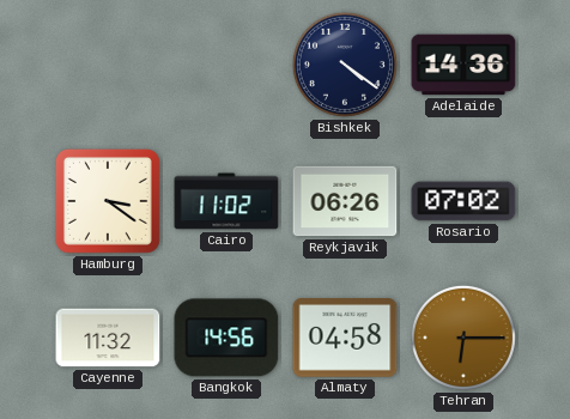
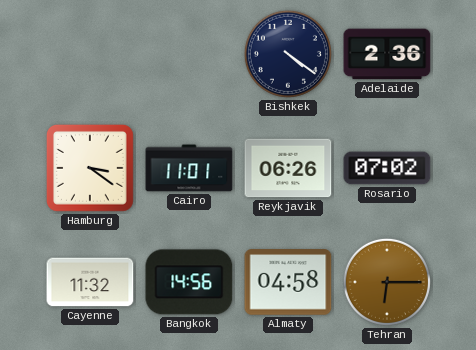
Adelaide: 14:36 -> 2:36
Cairo: 11:02 -> 11:01
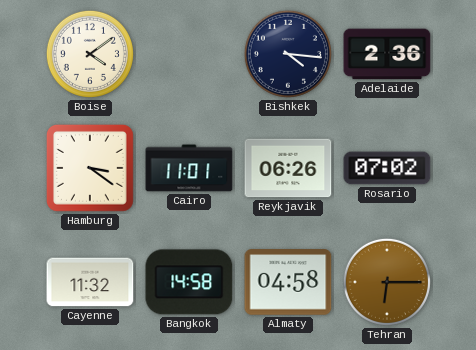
Boise: none -> 4:09
Bishkek: 4:21 -> 4:16
Bangkok: 14:56 -> 14:58
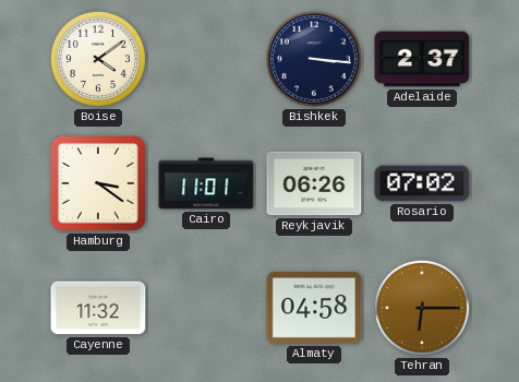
Bishkek: 4:16 -> 3:16
Adelaide: 2:36 -> 2:37
Bangkok: 14:58 -> none
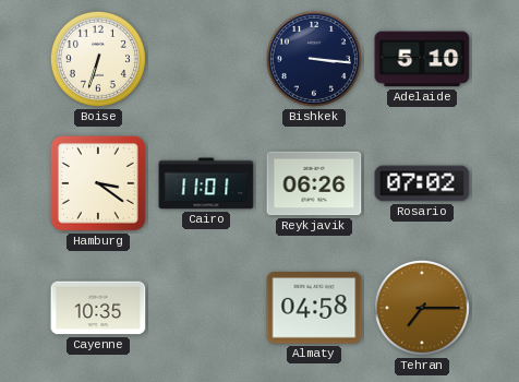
Boise: 4:09 -> 6:33
Adelaide: 2:37 -> 5:10
Cayenne: 11:32 -> 10:35
Tehran: 6:15 -> 7:15
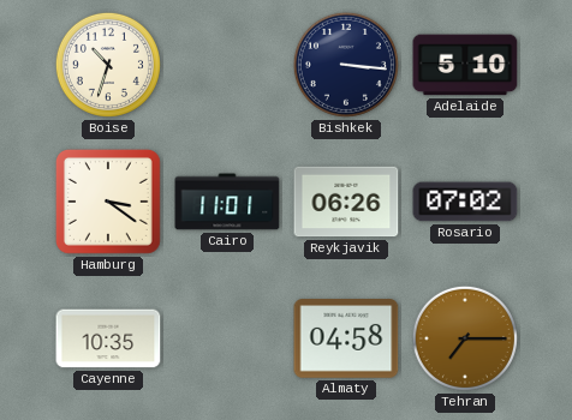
Boise: 6:33 -> 10:33
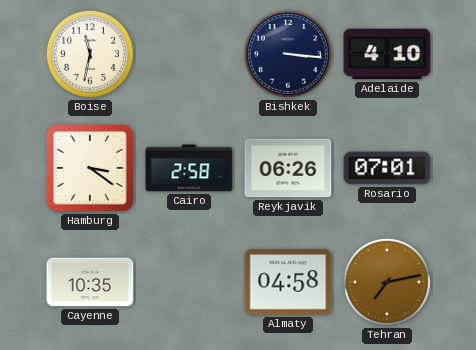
Boise: 10:33 -> 11:32
Adelaide: 5:10 -> 4:10
Cairo: 11:01 -> 2:58
Rosario: 07:02 -> 07:01
Tehran: 7:15 -> 7:13
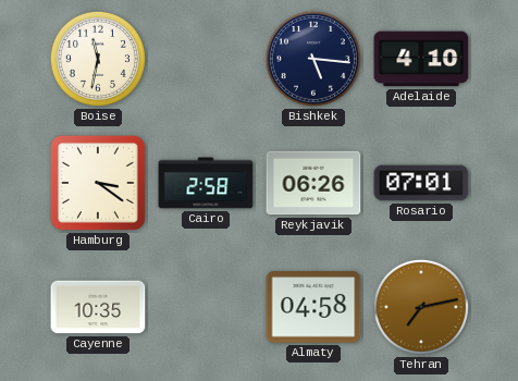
Bishkek: 3:16 -> 5:16
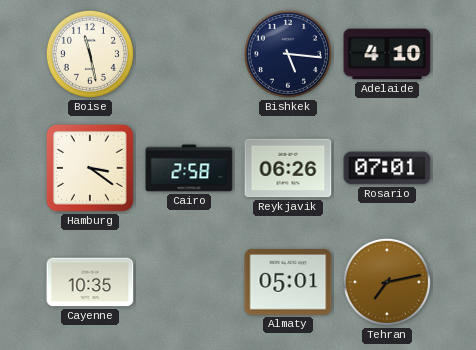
Boise: 11:32 -> 11:28
Almaty: 04:58 -> 05:01
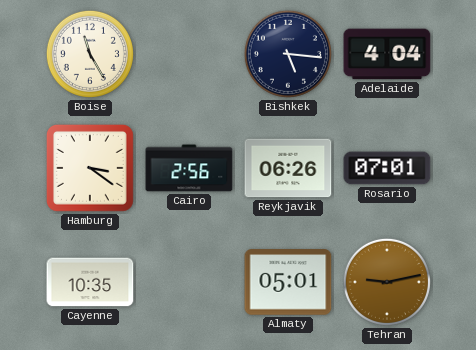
Boise: 11:28 -> 11:25
Adelaide: 4:10 -> 4:04
Cairo: 2:58 -> 2:56
Tehran: 7:13 -> 9:13
